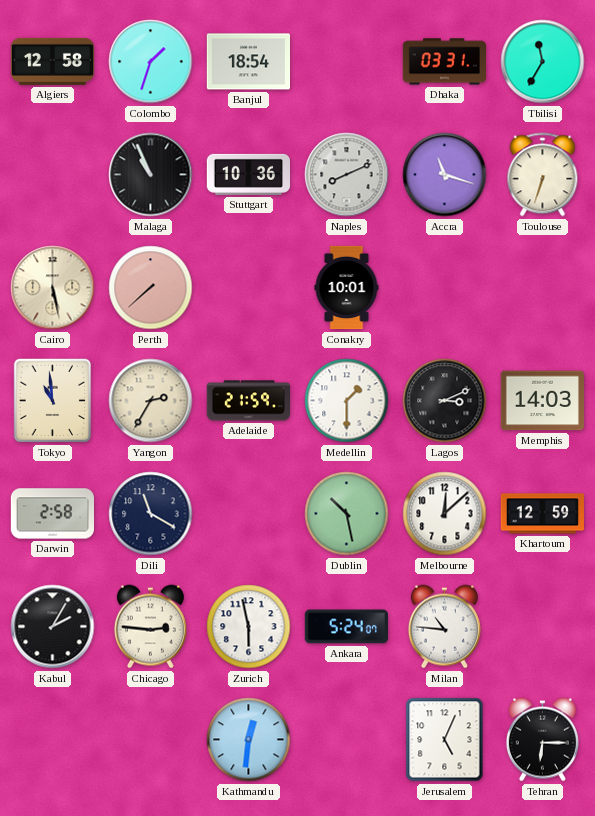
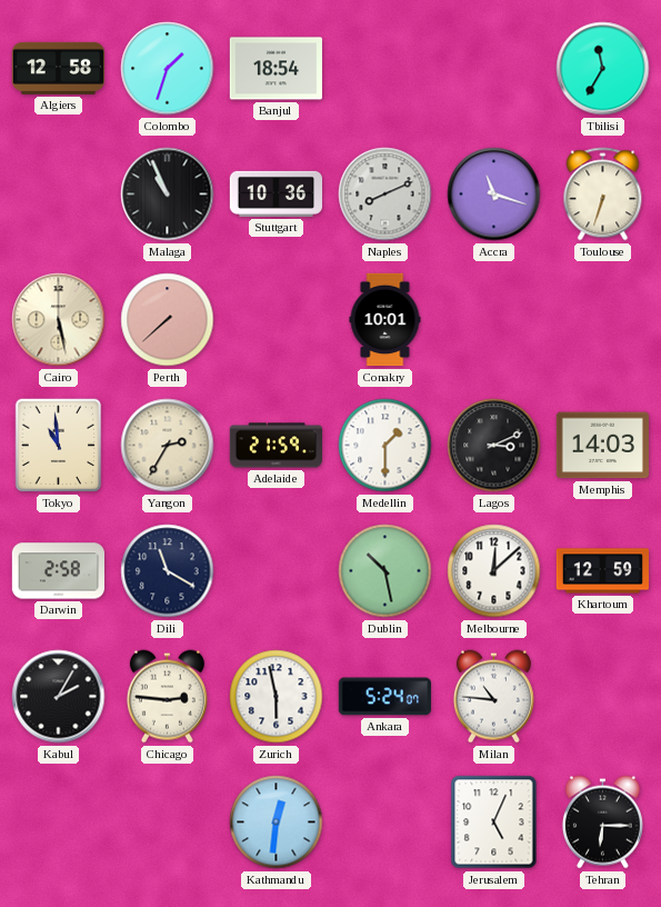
Dhaka: 03:31 -> none
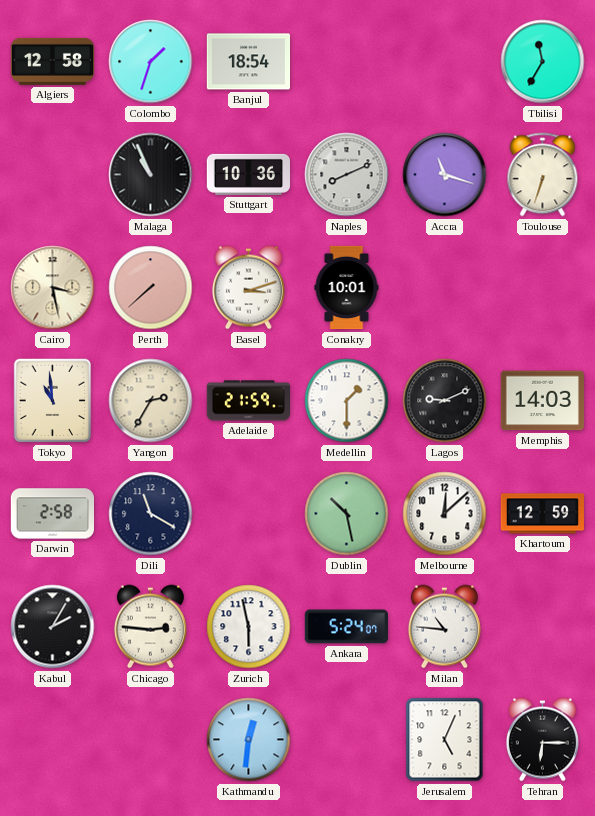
Cairo: 5:28 -> 3:28
Basel: none -> 3:12
Lagos: 3:11 -> 9:11
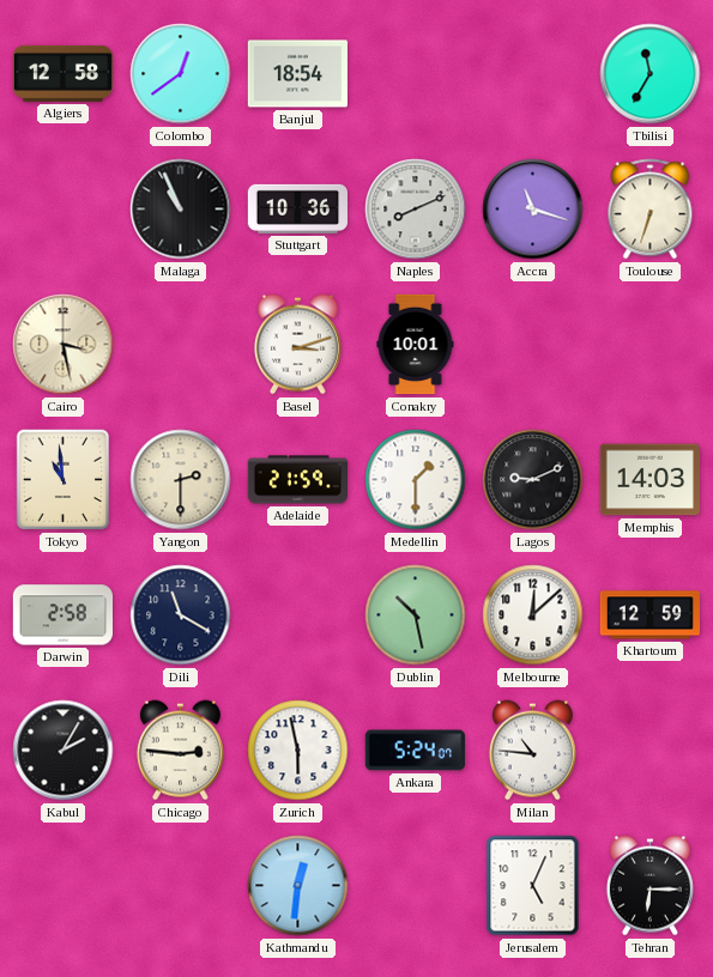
Colombo: 1:33 -> 12:39
Perth: 7:38 -> none
Yangon: 2:35 -> 2:30
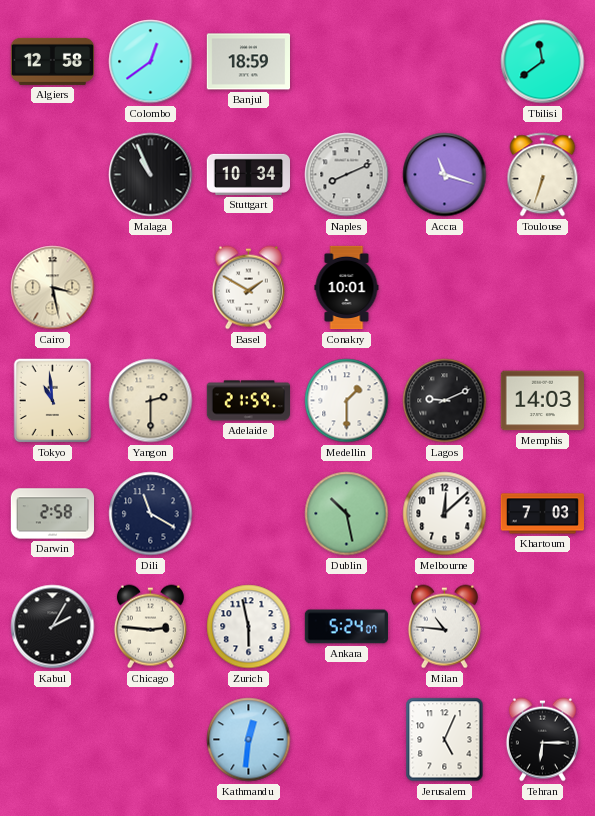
Banjul: 18:54 -> 18:59
Tbilisi: 11:35 -> 11:39
Stuttgart: 10:36 -> 10:34
Basel: 3:12 -> 1:50
Khartoum: 12:59 -> 7:03
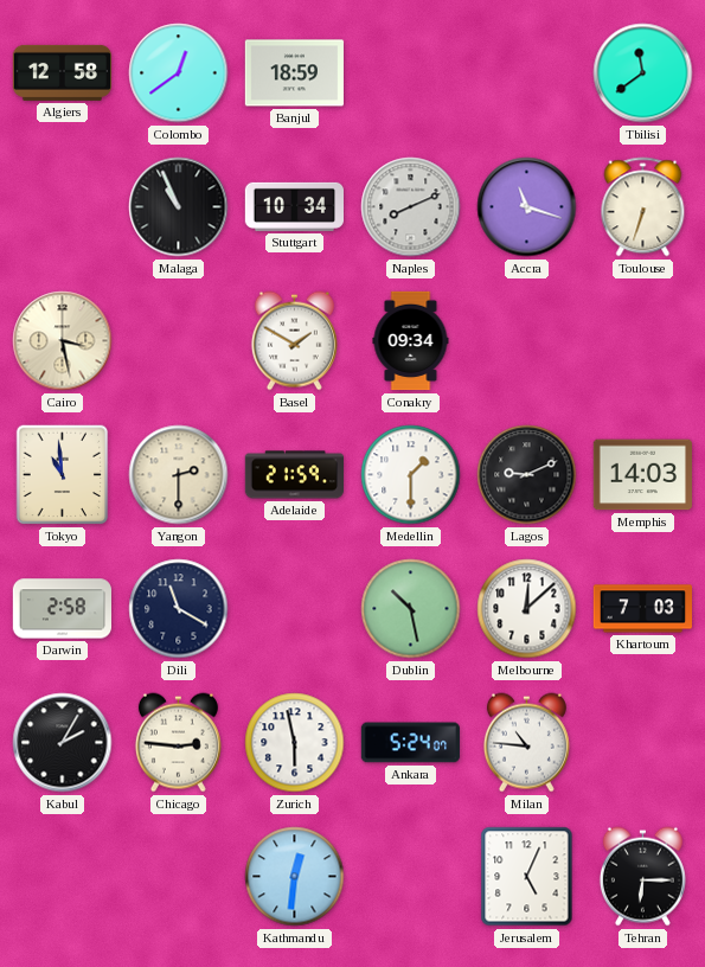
Conakry: 10:01 -> 09:34
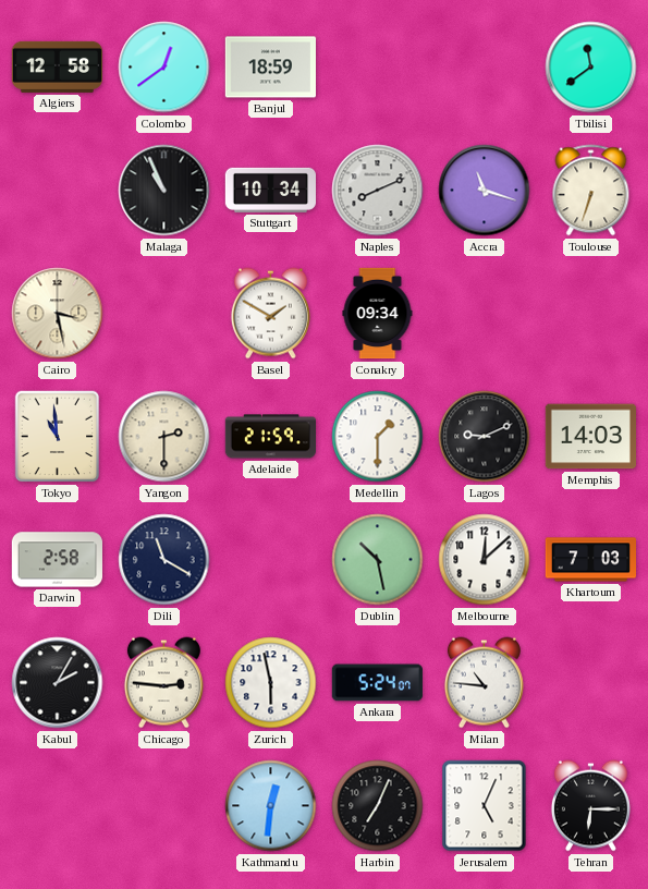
Harbin: none -> 7:04
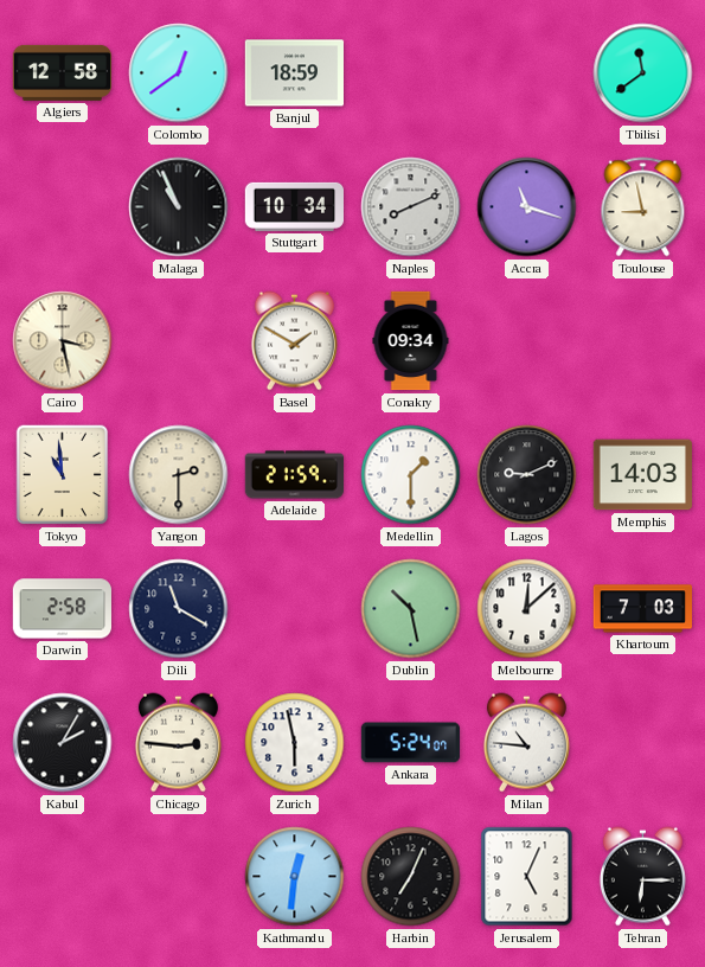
Toulouse: 6:33 -> 8:58
